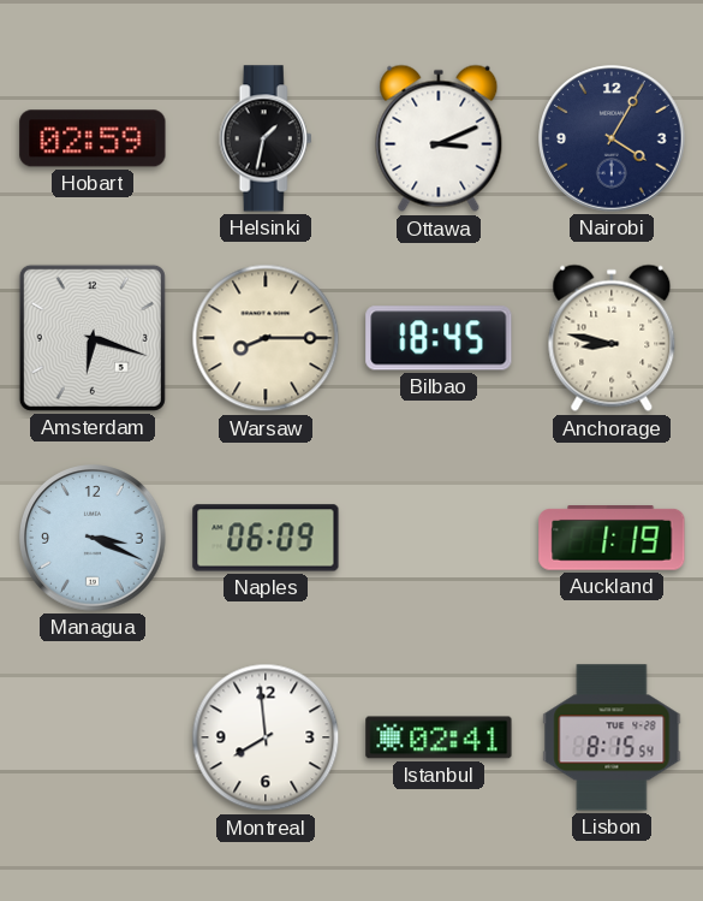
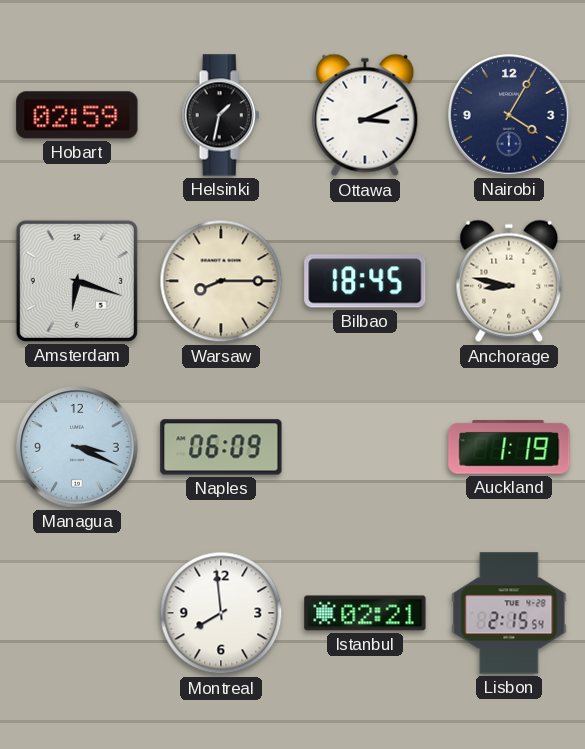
Istanbul: 02:41 -> 02:21
Lisbon: 8:15 -> 2:15
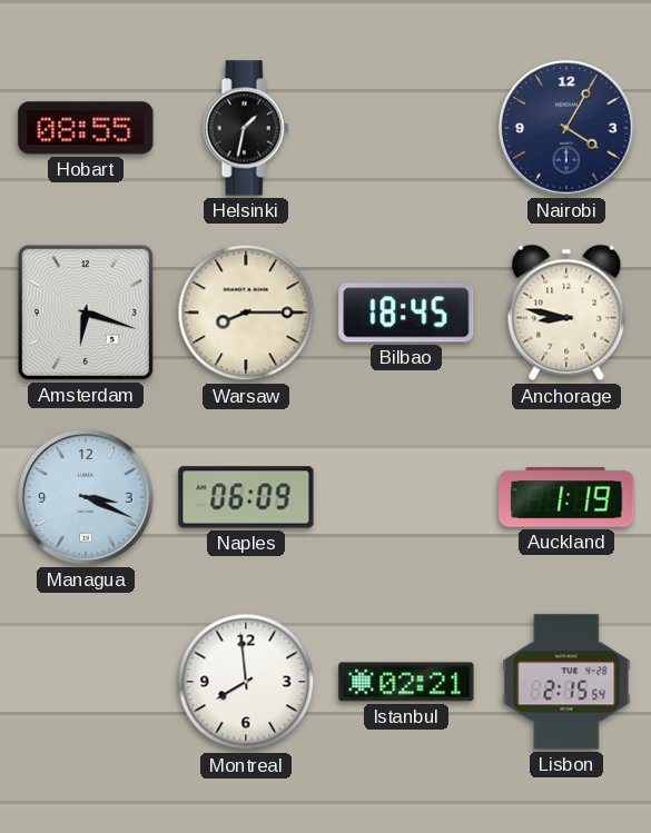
Hobart: 02:59 -> 08:55
Ottawa: 3:11 -> none
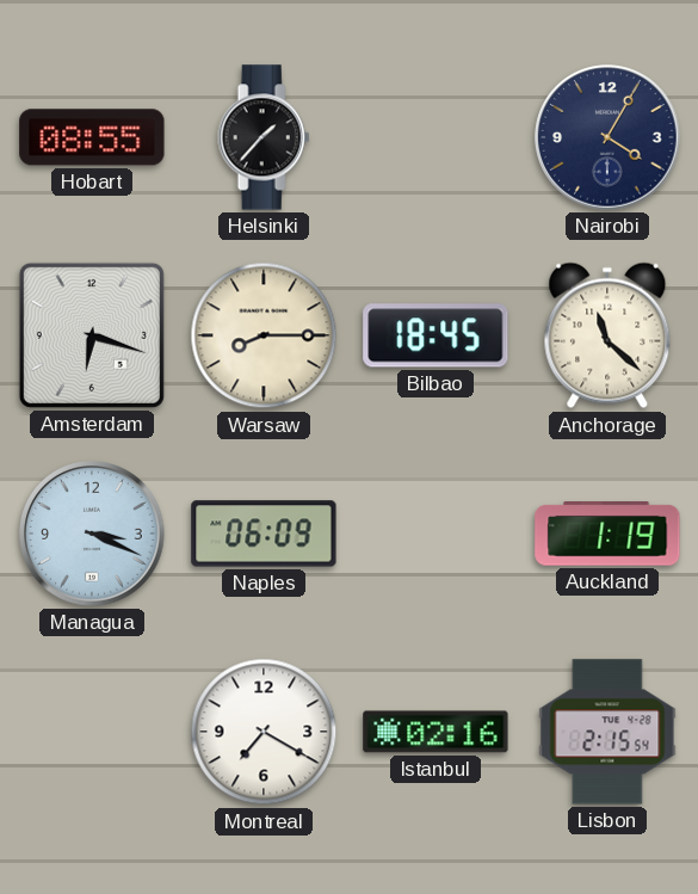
Helsinki: 1:32 -> 1:37
Anchorage: 8:47 -> 11:22
Montreal: 7:59 -> 7:20
Istanbul: 02:21 -> 02:16
